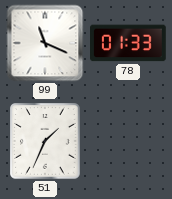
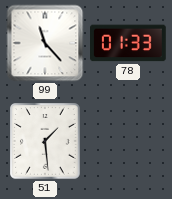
99: 11:19 -> 11:23
51: 1:34 -> 1:29
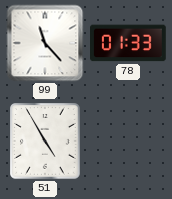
51: 1:29 -> 4:55
